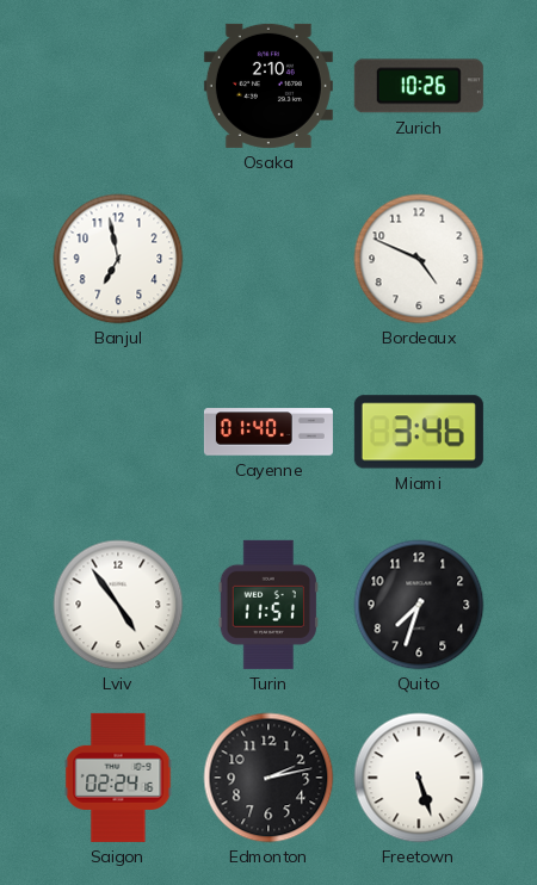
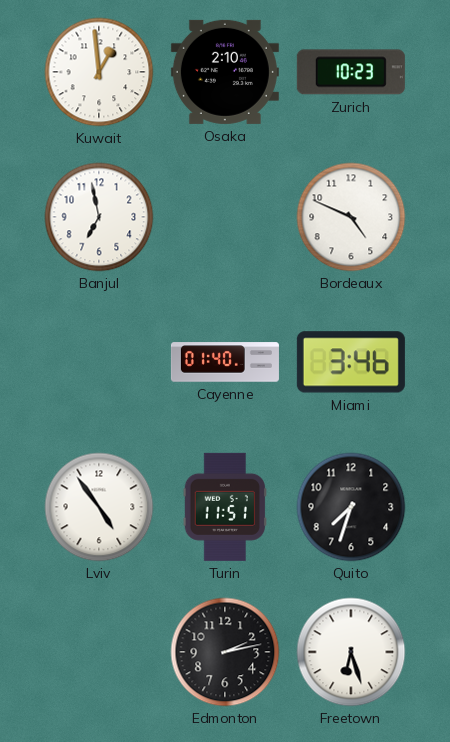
Kuwait: none -> 12:59
Zurich: 10:26 -> 10:23
Saigon: 02:24 -> none
Freetown: 5:27 -> 6:27
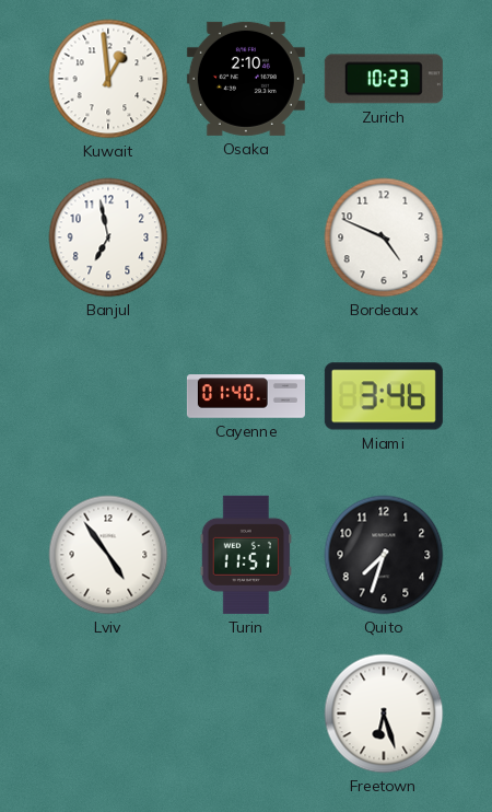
Edmonton: 2:13 -> none
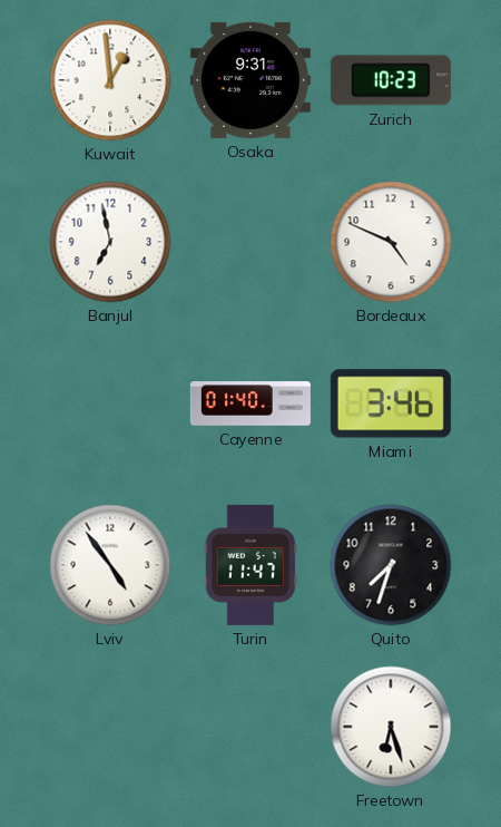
Osaka: 2:10 -> 9:31
Turin: 11:51 -> 11:47
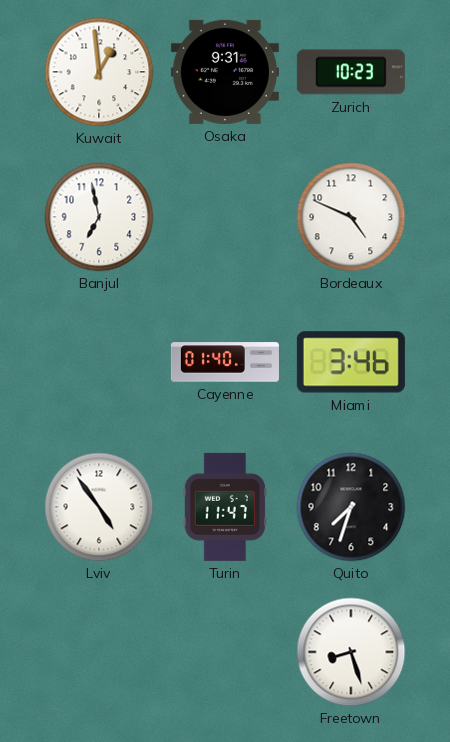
Freetown: 6:27 -> 8:27
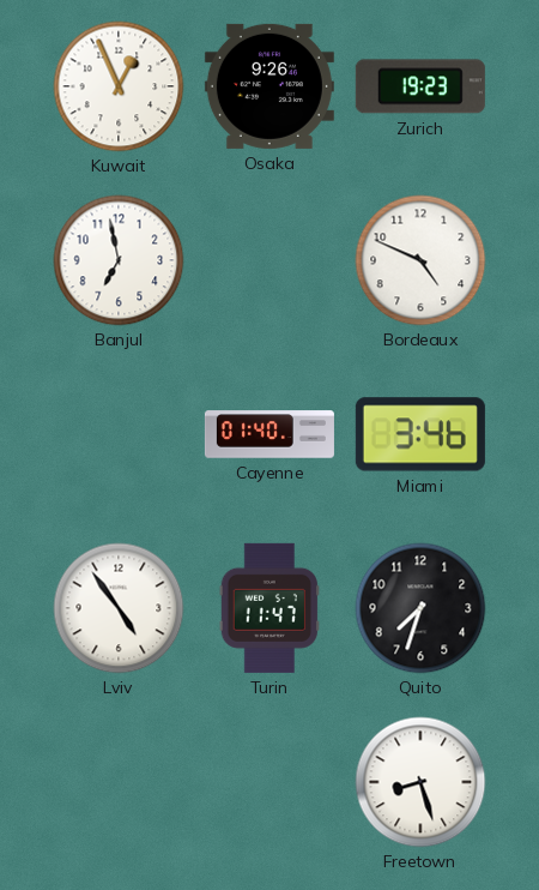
Kuwait: 12:59 -> 12:56
Osaka: 9:31 -> 9:26
Zurich: 10:23 -> 19:23
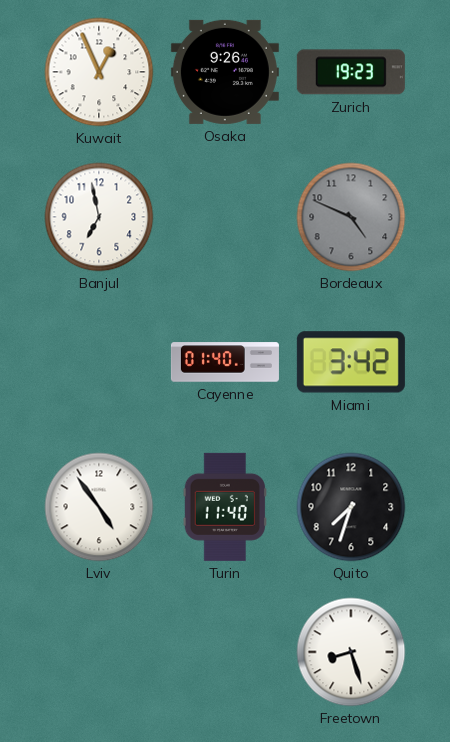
Bordeaux dial: white -> grey
Miami: 3:46 -> 3:42
Turin: 11:47 -> 11:40
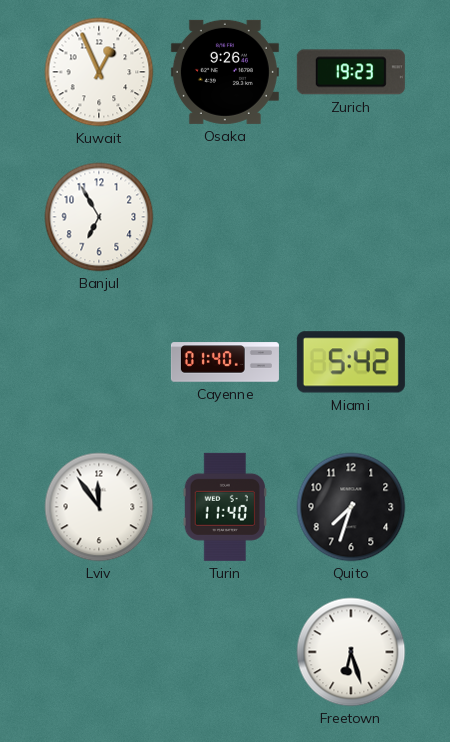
Banjul: 6:58 -> 6:55
Bordeaux: 4:49 -> none
Miami: 3:42 -> 5:42
Lviv: 4:54 -> 11:54
Freetown: 8:27 -> 6:27
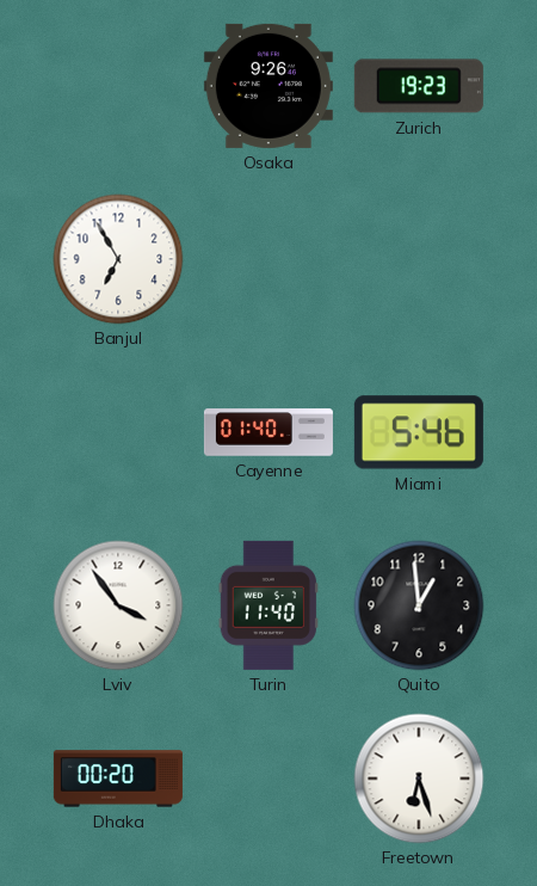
Kuwait: 12:56 -> none
Miami: 5:42 -> 5:46
Lviv: 11:54 -> 3:54
Quito: 7:33 -> 12:59
Dhaka: none -> 00:20
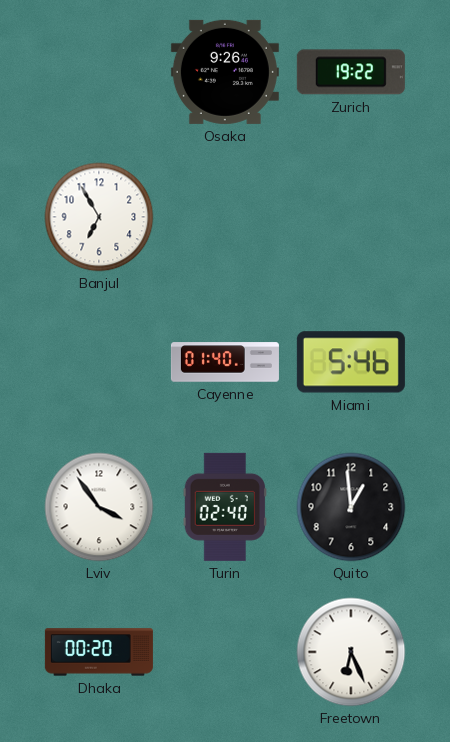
Zurich: 19:23 -> 19:22
Turin: 11:40 -> 02:40
Freetown: 6:27 -> 6:26
